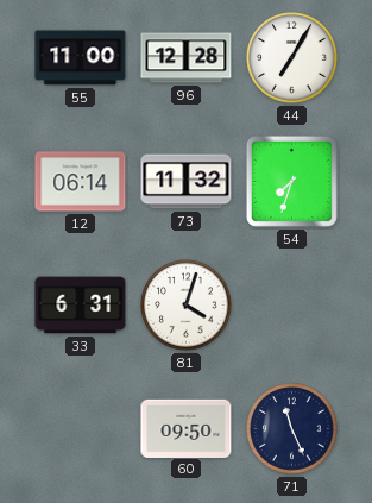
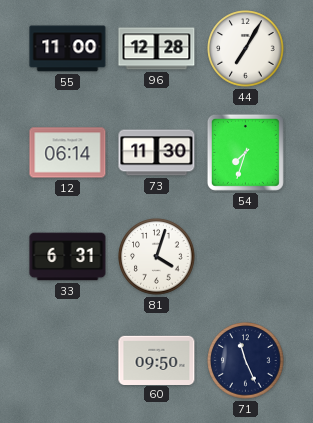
73: 11:32 -> 11:30
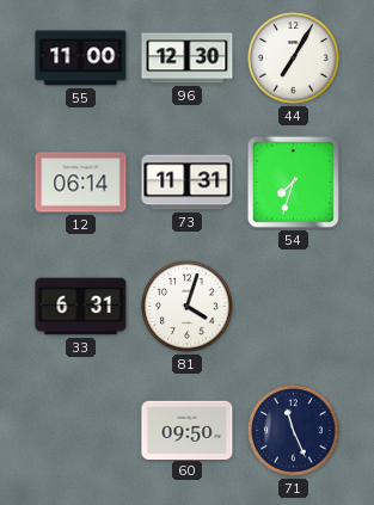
96: 12:28 -> 12:30
73: 11:30 -> 11:31
